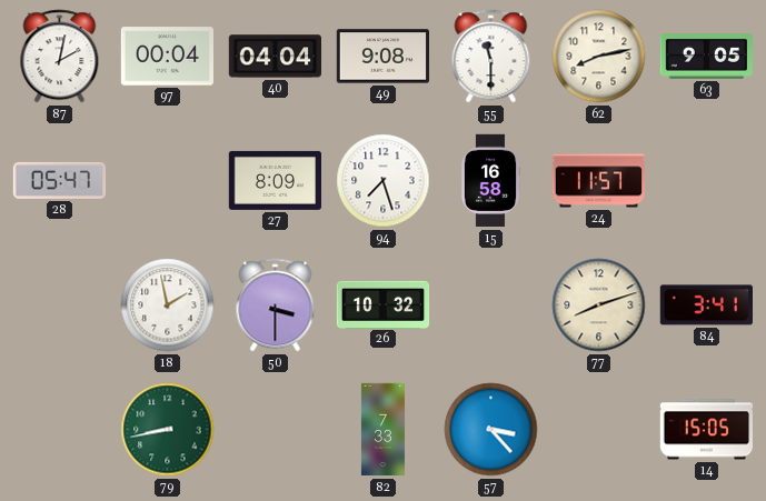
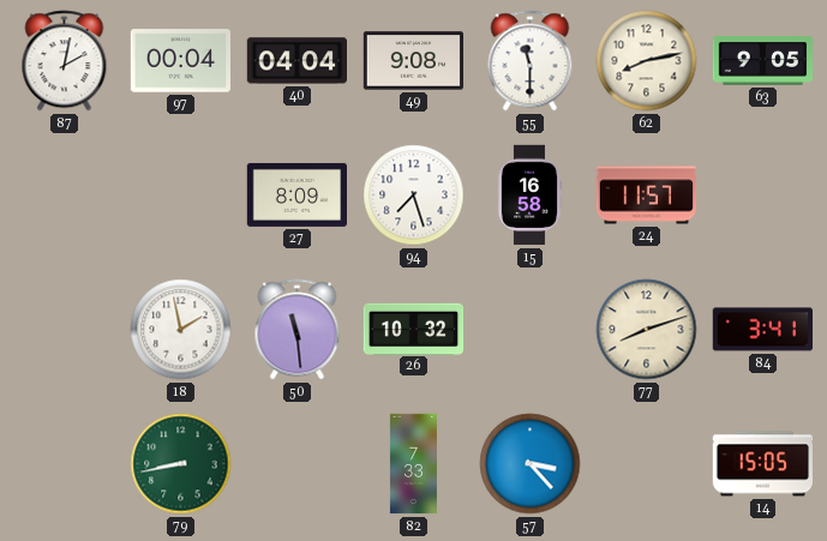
28: 05:47 -> none
50: 3:30 -> 11:29
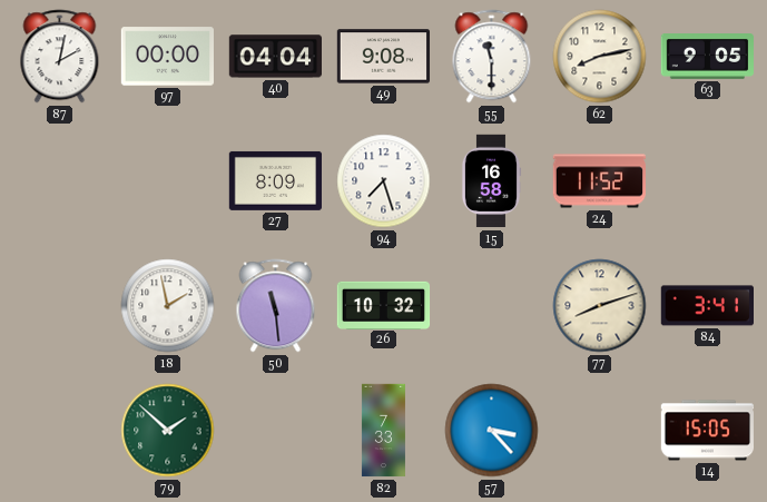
97: 00:04 -> 00:00
24: 11:57 -> 11:52
79: 8:43 -> 1:52
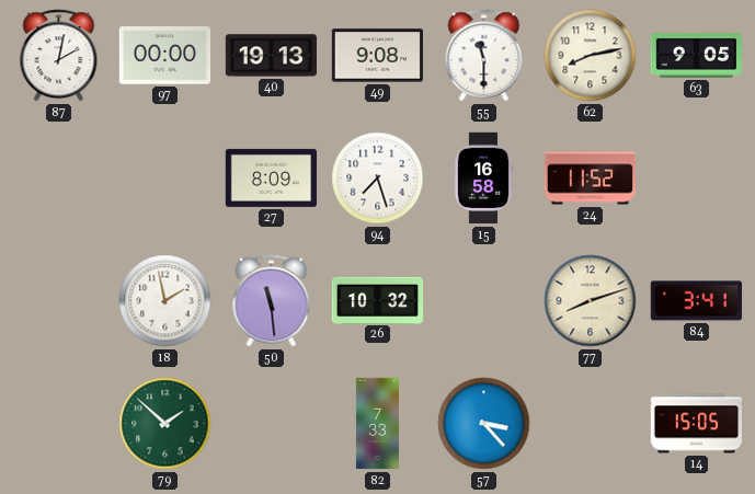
40: 04:04 -> 19:13
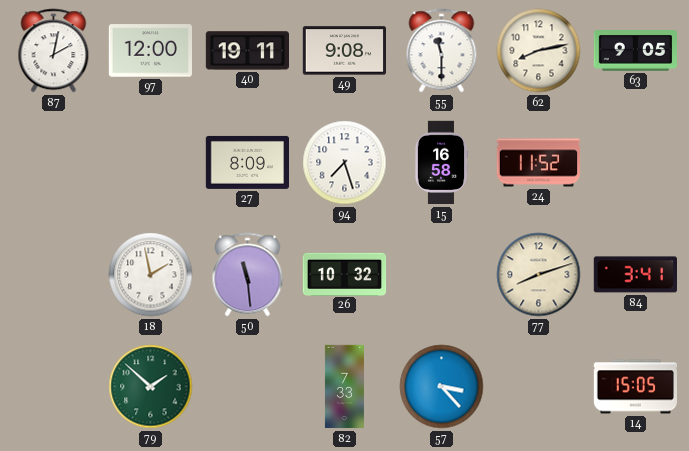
97: 00:00 -> 12:00
40: 19:13 -> 19:11
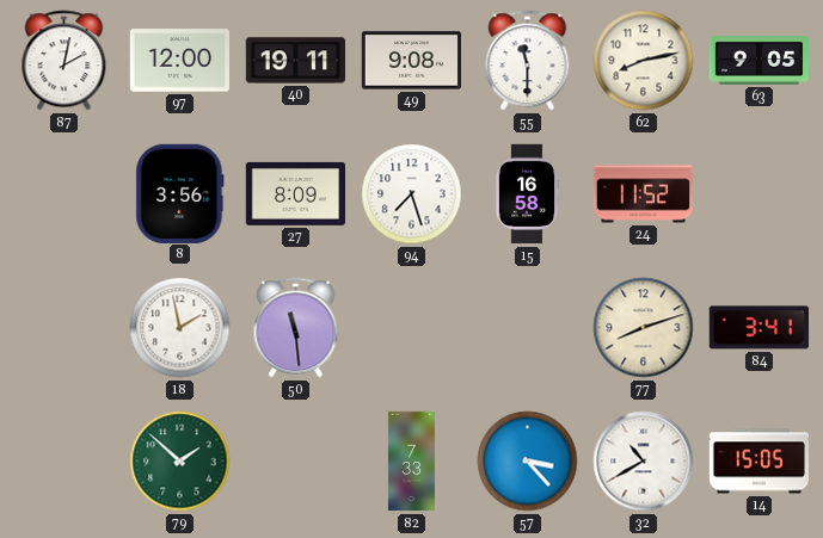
8: none -> 3:56
26: 10:32 -> none
32: none -> 10:40
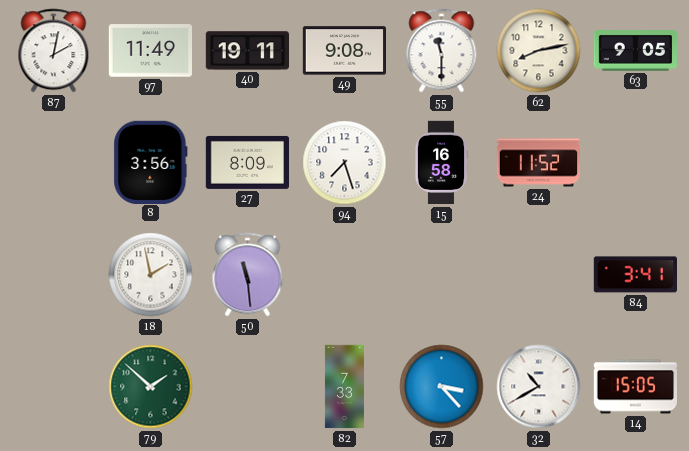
97: 12:00 -> 11:49
77: 8:12 -> none
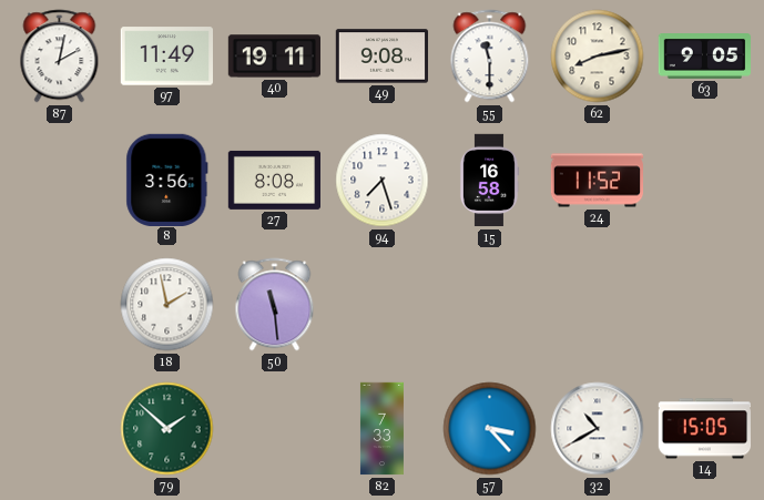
27: 8:09 -> 8:08
84: 3:41 -> none
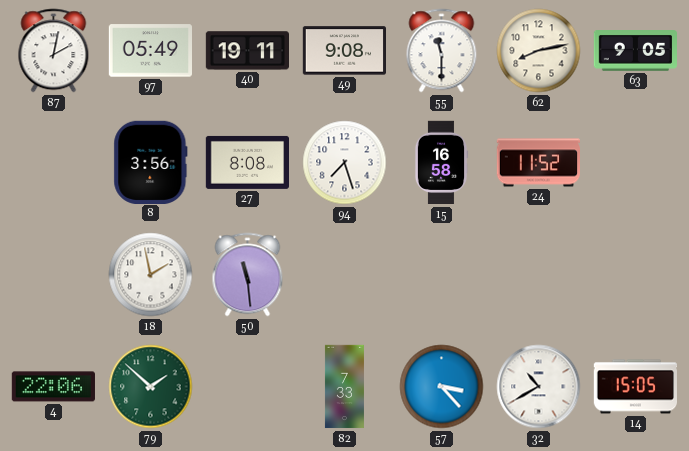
97: 11:49 -> 05:49
4: none -> 22:06
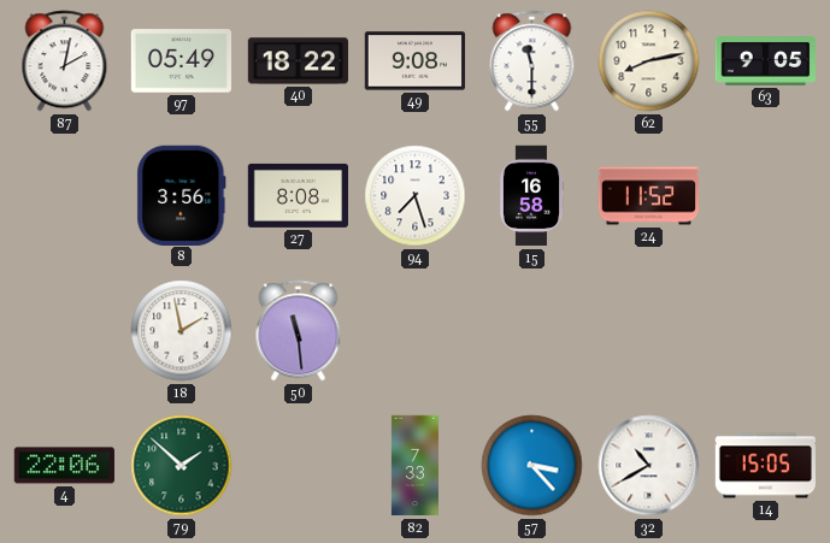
40: 19:11 -> 18:22
